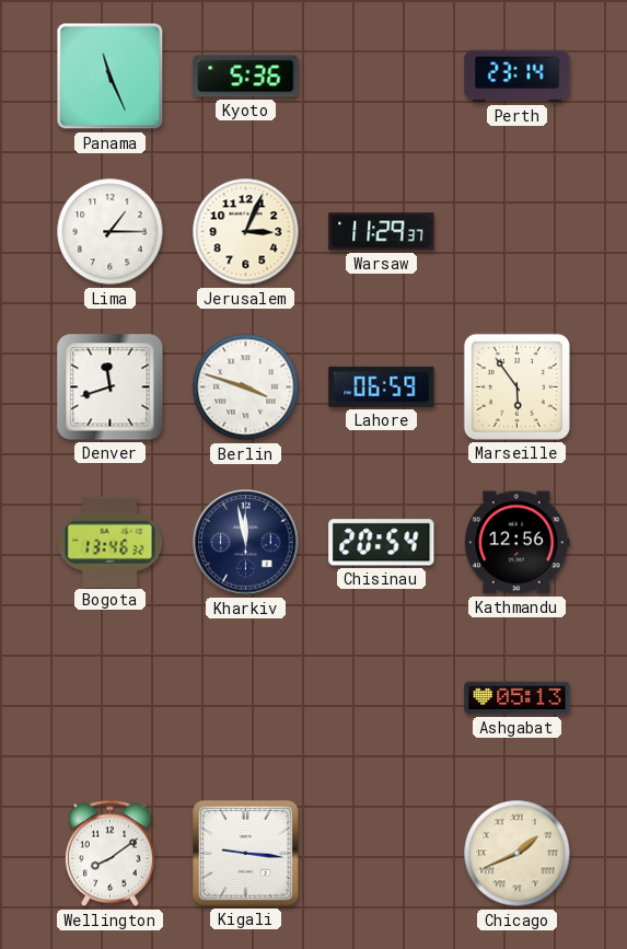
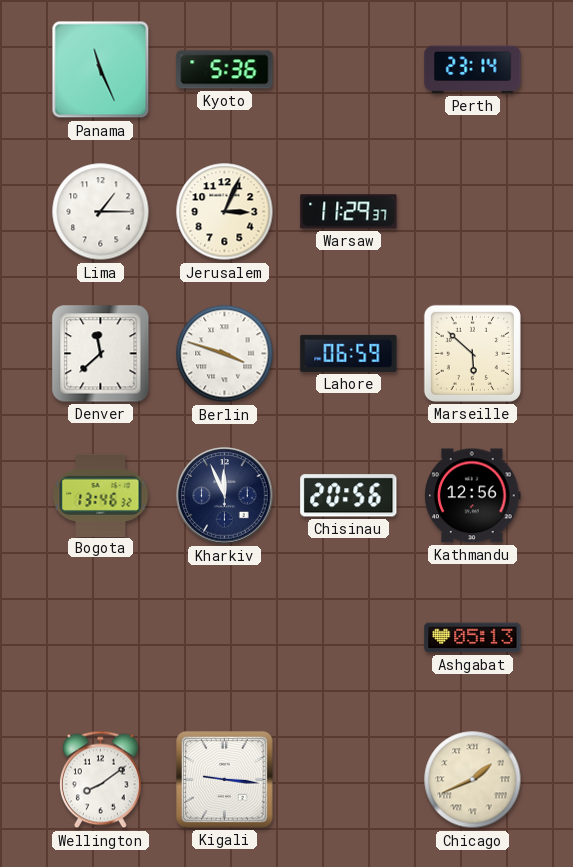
Denver: 11:42 -> 11:38
Marseille: 5:54 -> 5:52
Kharkiv: 11:58 -> 11:56
Chisinau: 20:54 -> 20:56
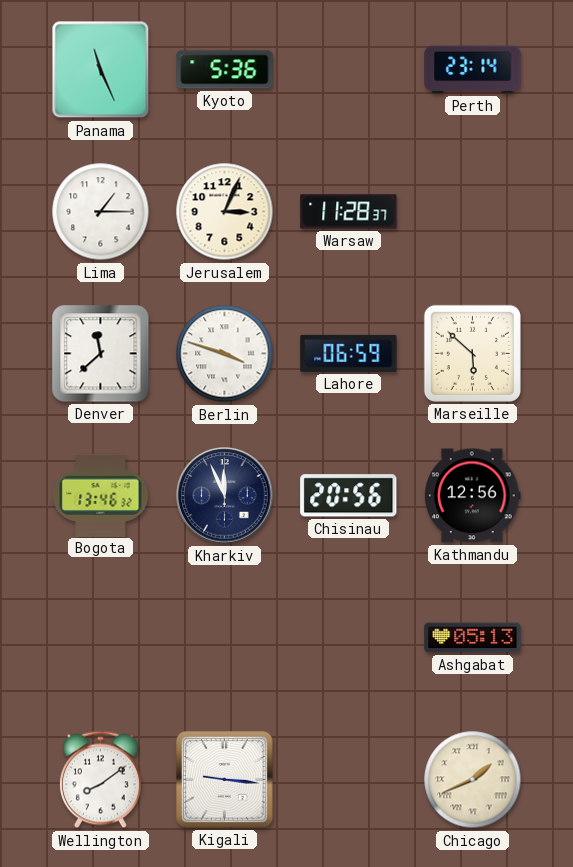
Warsaw: 11:29 -> 11:28
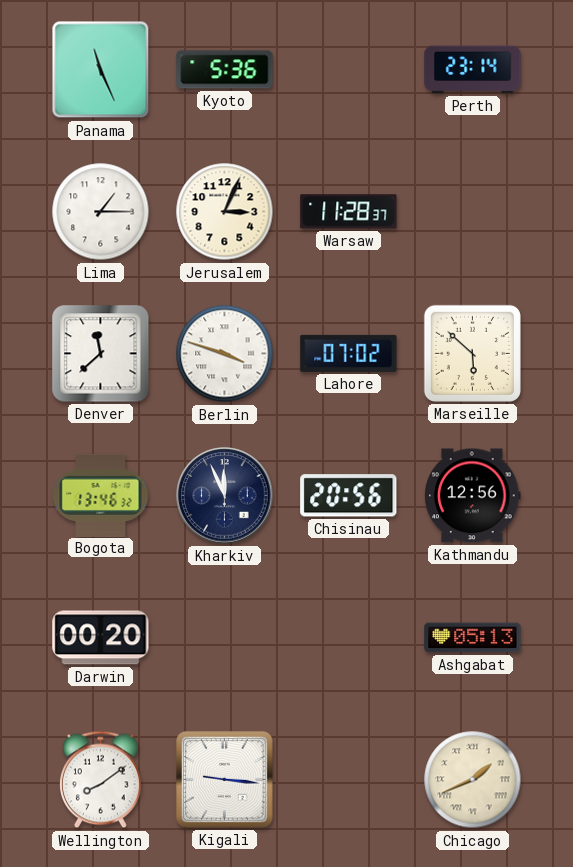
Lahore: 06:59 -> 07:02
Darwin: none -> 00:20
